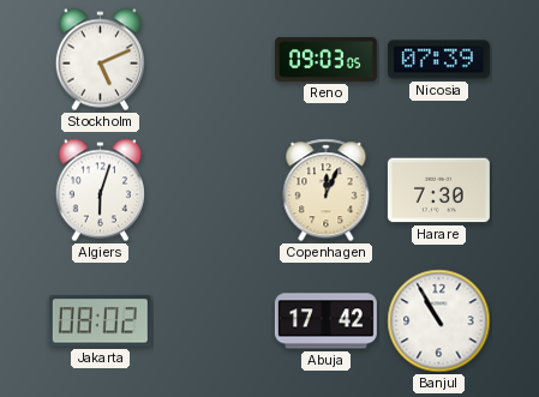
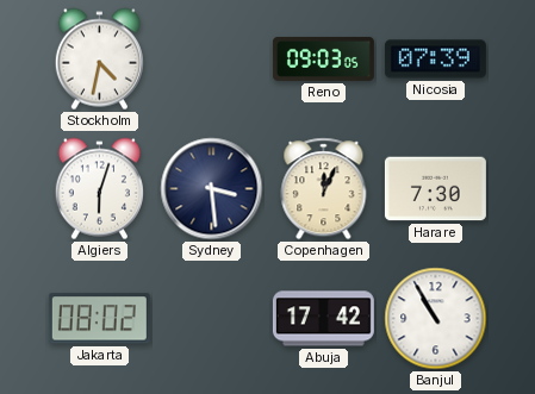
Stockholm: 5:11 -> 4:32
Sydney: none -> 3:29
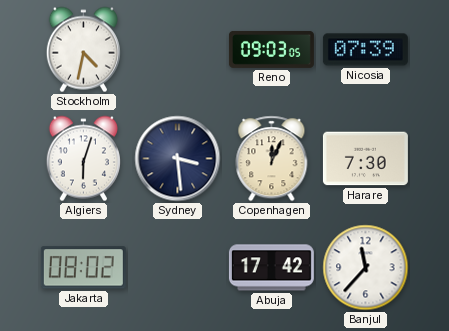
Banjul: 10:55 -> 11:37
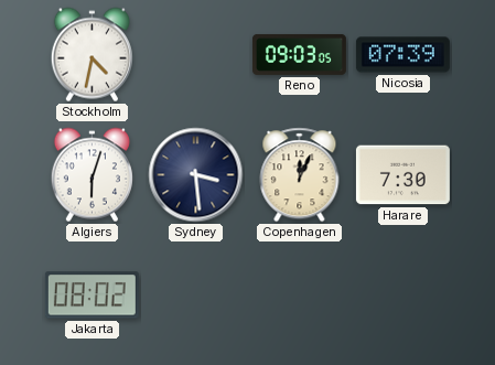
Abuja: 17:42 -> none
Banjul: 11:37 -> none
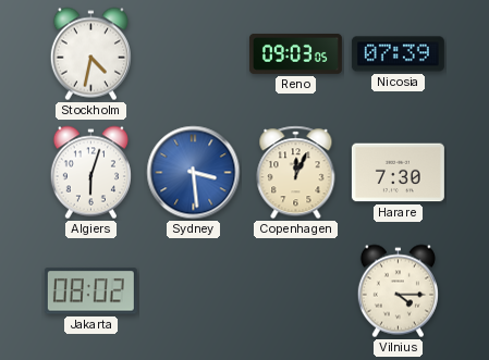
Sydney dial: navy -> blue
Vilnius: none -> 4:15
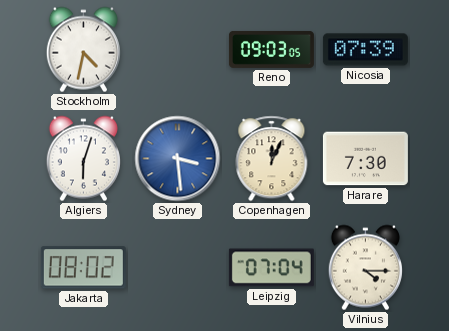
Leipzig: none -> 07:04
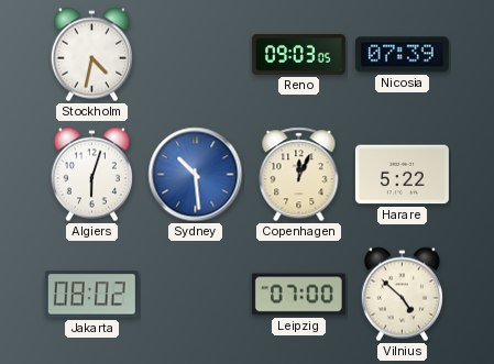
Sydney: 3:29 -> 10:29
Harare: 7:30 -> 5:22
Leipzig: 07:04 -> 07:00
Vilnius: 4:15 -> 4:52
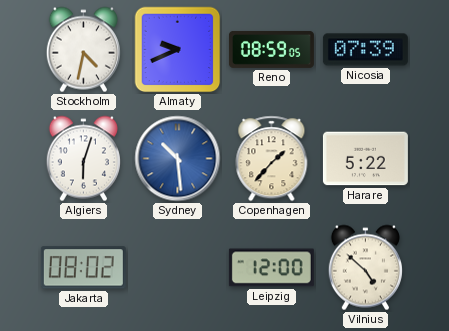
Almaty: none -> 9:41
Reno: 09:03 -> 08:59
Copenhagen: 12:04 -> 1:37
Leipzig: 07:00 -> 12:00
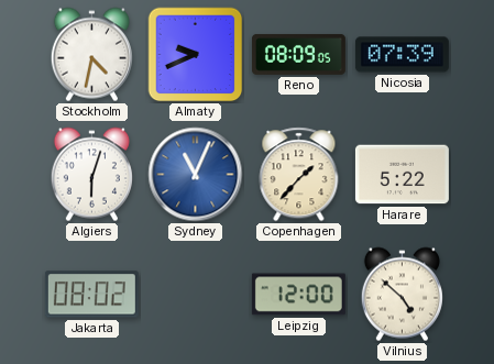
Reno: 08:59 -> 08:09
Sydney: 10:29 -> 11:04
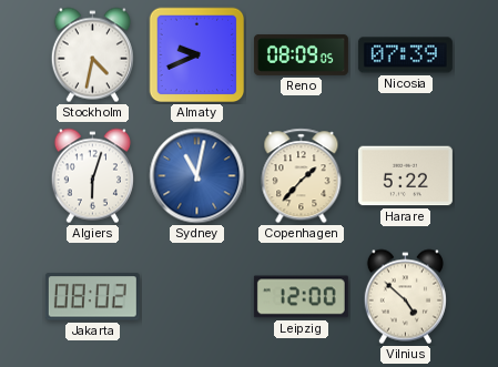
Sydney: 11:04 -> 11:02
